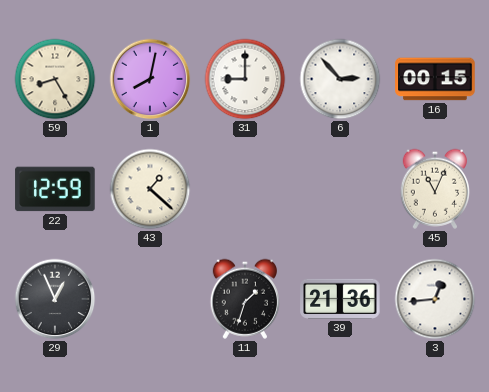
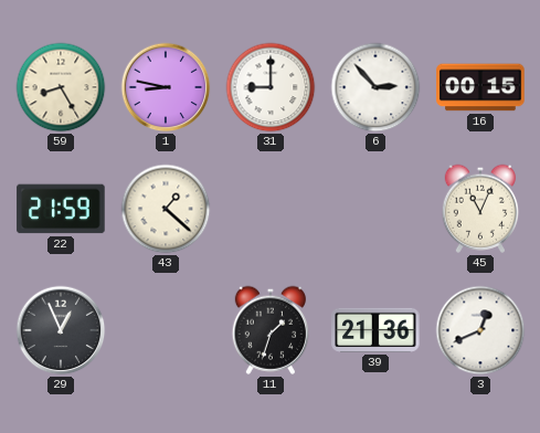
1: 8:02 -> 8:47
22: 12:59 -> 21:59
3: 12:44 -> 12:41
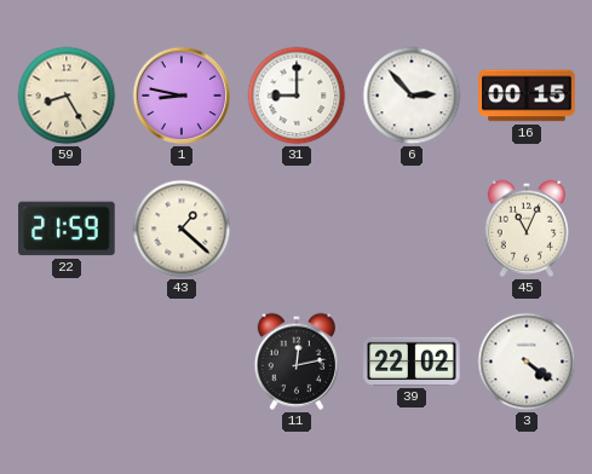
29: 12:56 -> none
11: 1:33 -> 12:13
39: 21:36 -> 22:02
3: 12:41 -> 4:21
